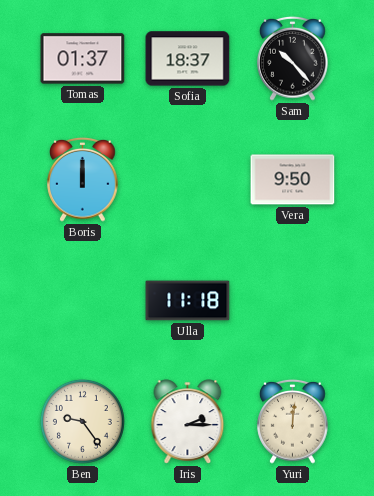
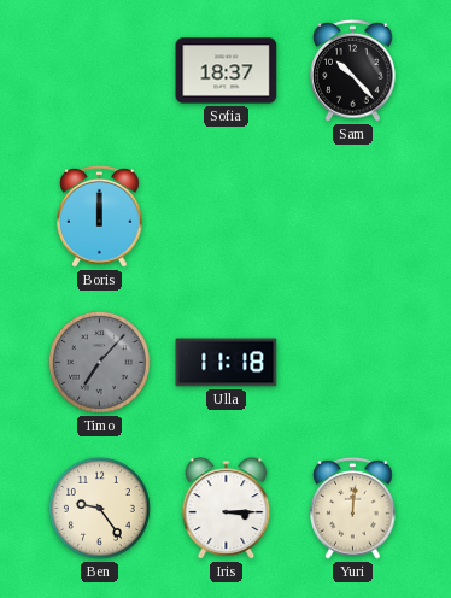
Tomas: 01:37 -> none
Vera: 9:50 -> none
Timo: none -> 7:07
Iris: 2:15 -> 3:15
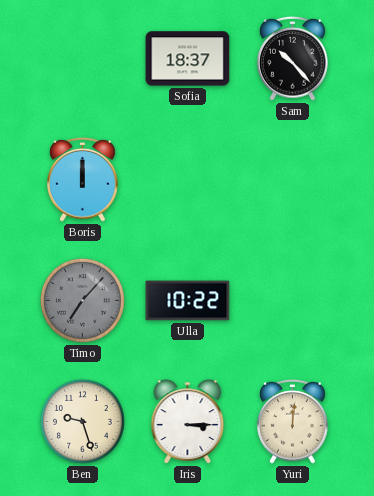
Ulla: 11:18 -> 10:22
Ben: 9:24 -> 9:27
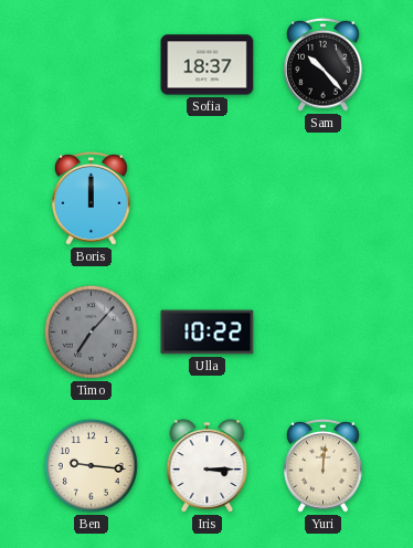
Ben: 9:27 -> 9:16
